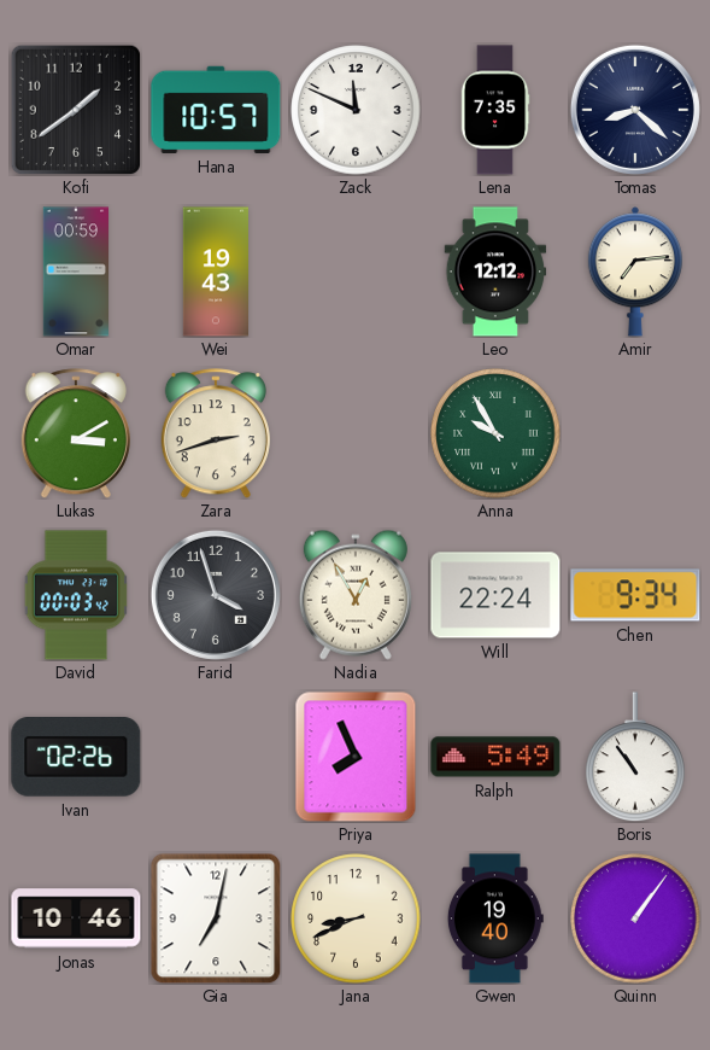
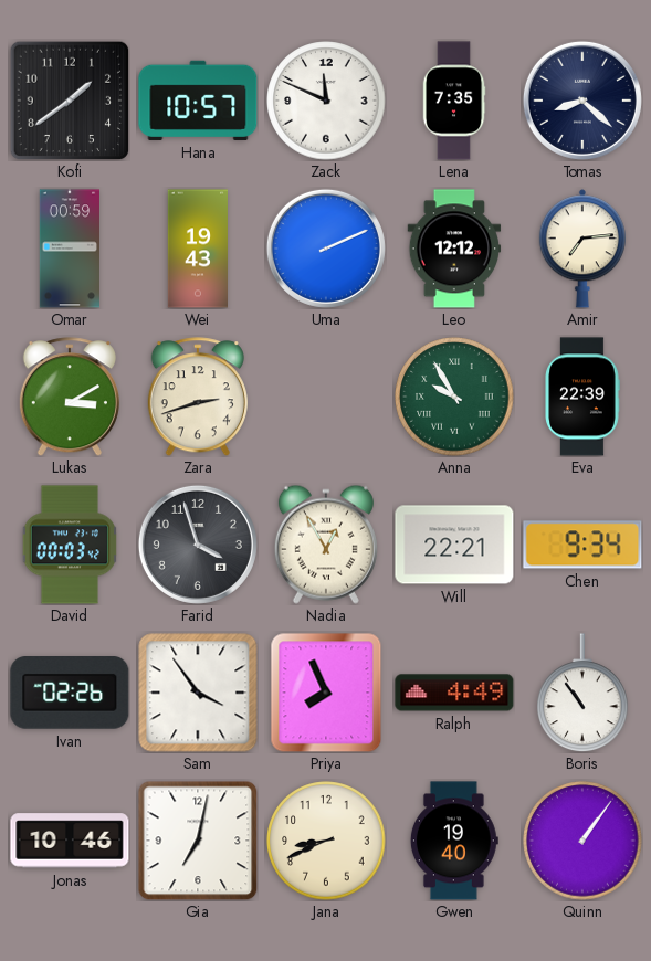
Uma: none -> 2:11
Eva: none -> 22:39
Will: 22:24 -> 22:21
Sam: none -> 3:54
Ralph: 5:49 -> 4:49
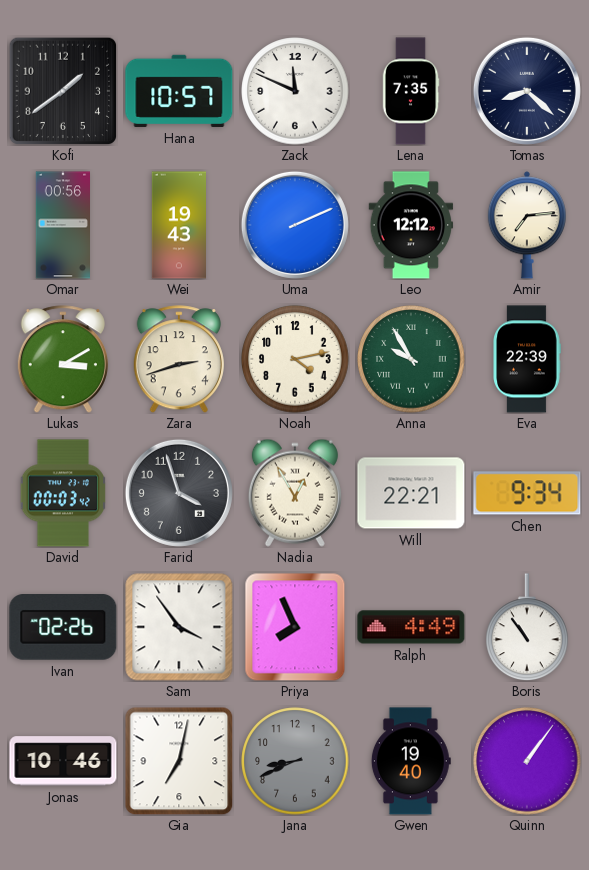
Omar: 00:59 -> 00:56
Noah: none -> 4:13
Jana dial: cream -> grey
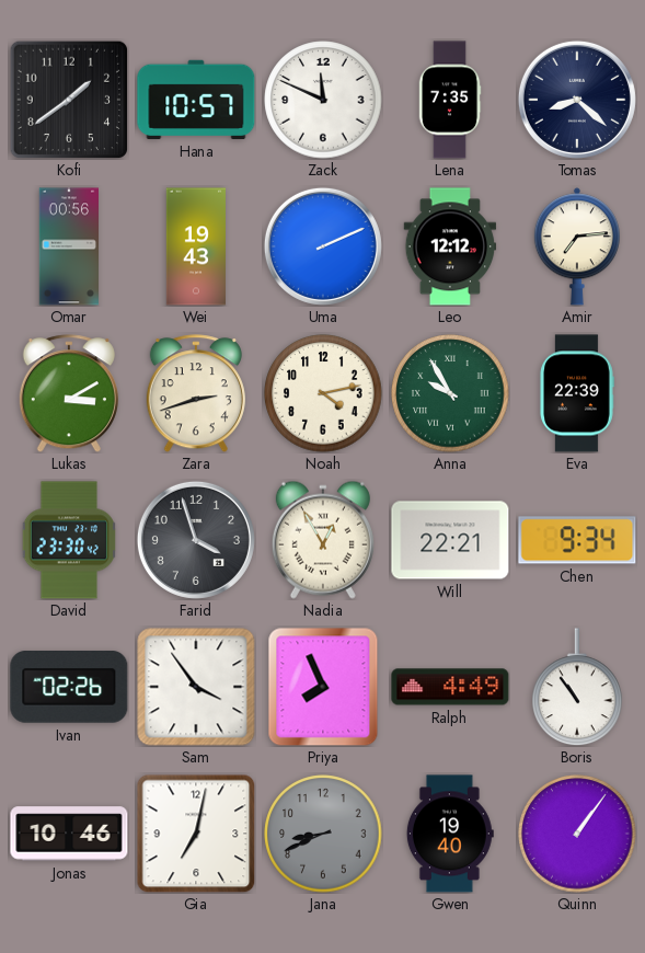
David: 00:03 -> 23:30
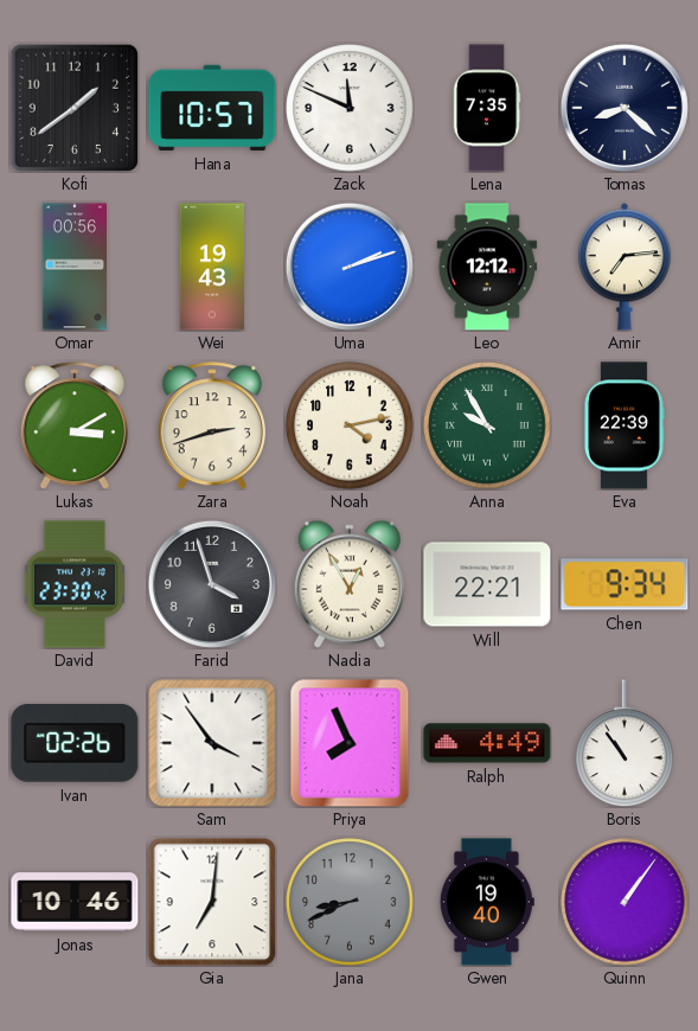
Uma: 2:11 -> 2:12
Gia: 7:02 -> 7:01
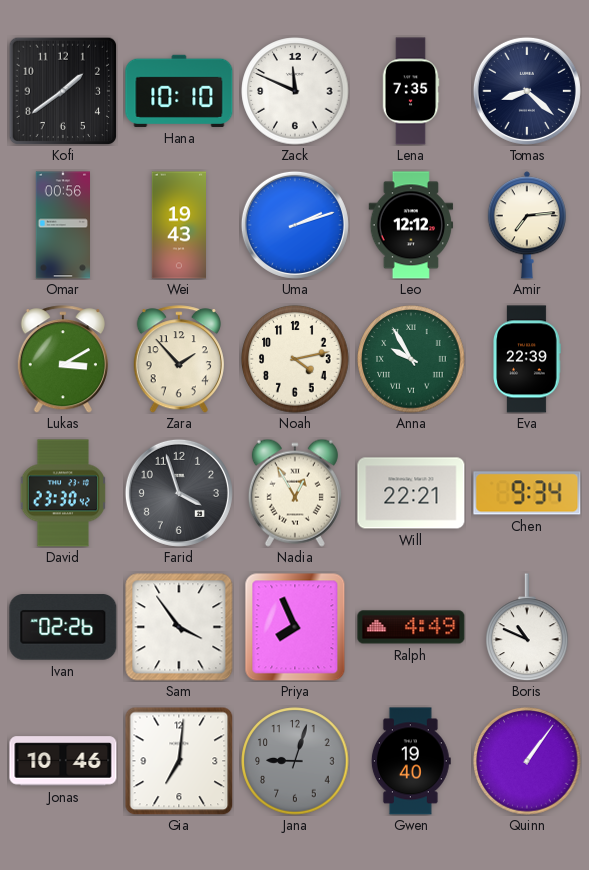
Hana: 10:57 -> 10:10
Zara: 2:42 -> 1:53
Boris: 10:54 -> 10:49
Jana: 8:41 -> 9:03
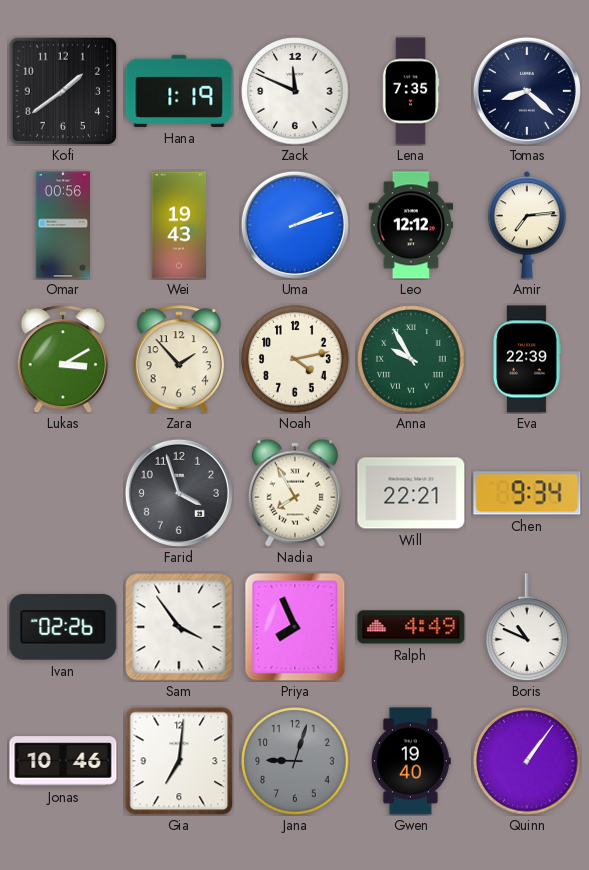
Hana: 10:10 -> 1:19
David: 23:30 -> none
Nadia: 12:55 -> 7:55
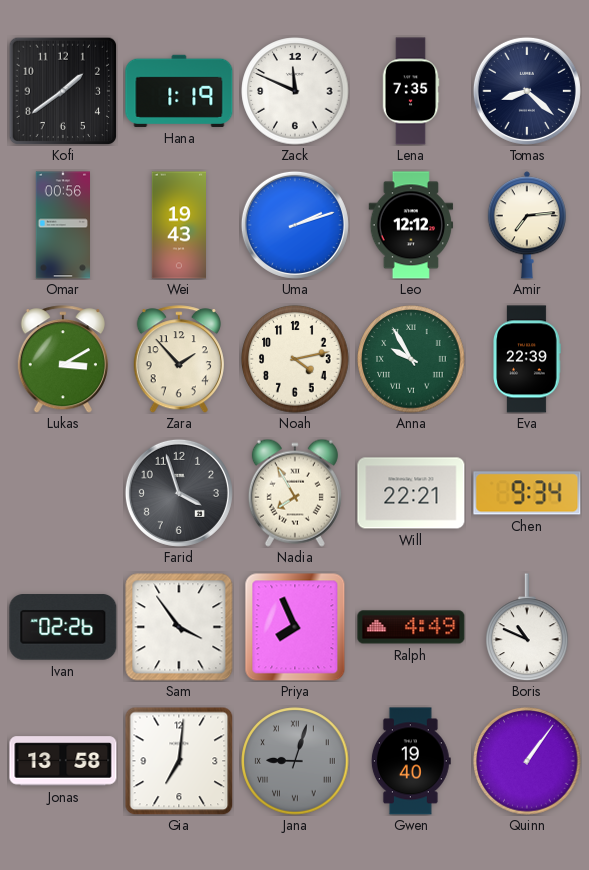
Jonas: 10:46 -> 13:58
Jana numerals: Arabic -> Roman
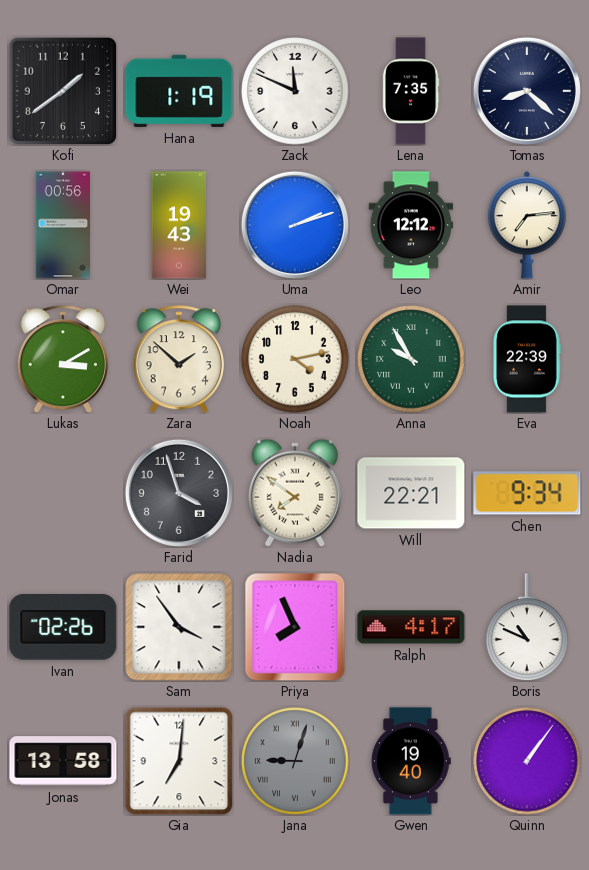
Zara: 1:53 -> 1:52
Nadia: 7:55 -> 7:51
Ralph: 4:49 -> 4:17
